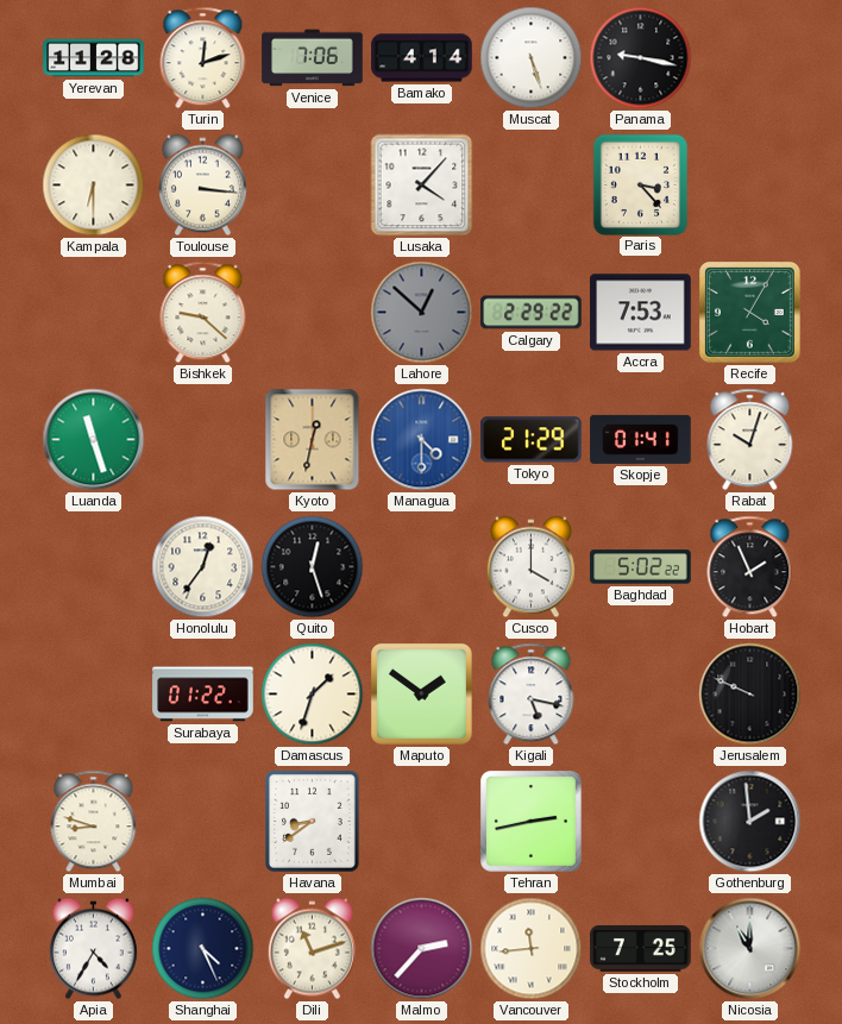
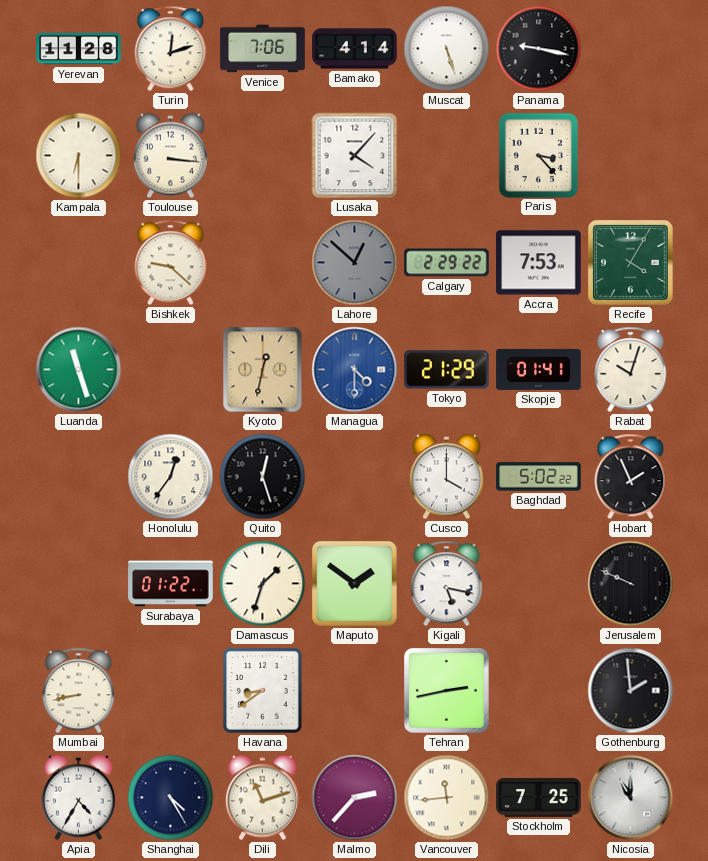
Mumbai: 8:48 -> 8:43
Shanghai: 4:26 -> 4:25
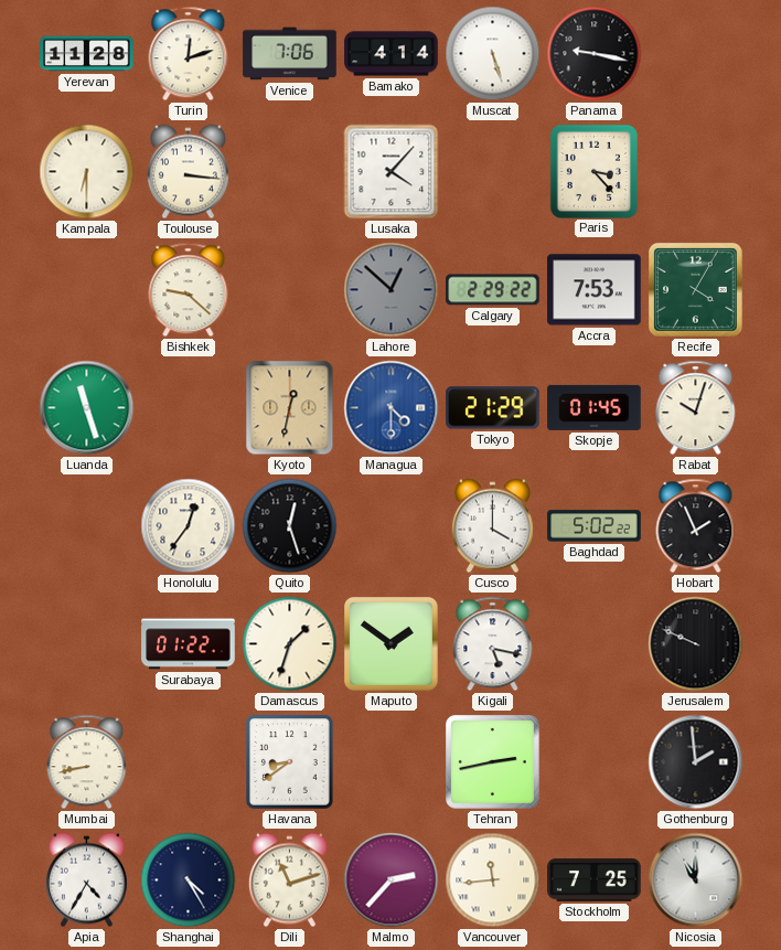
Skopje: 01:41 -> 01:45
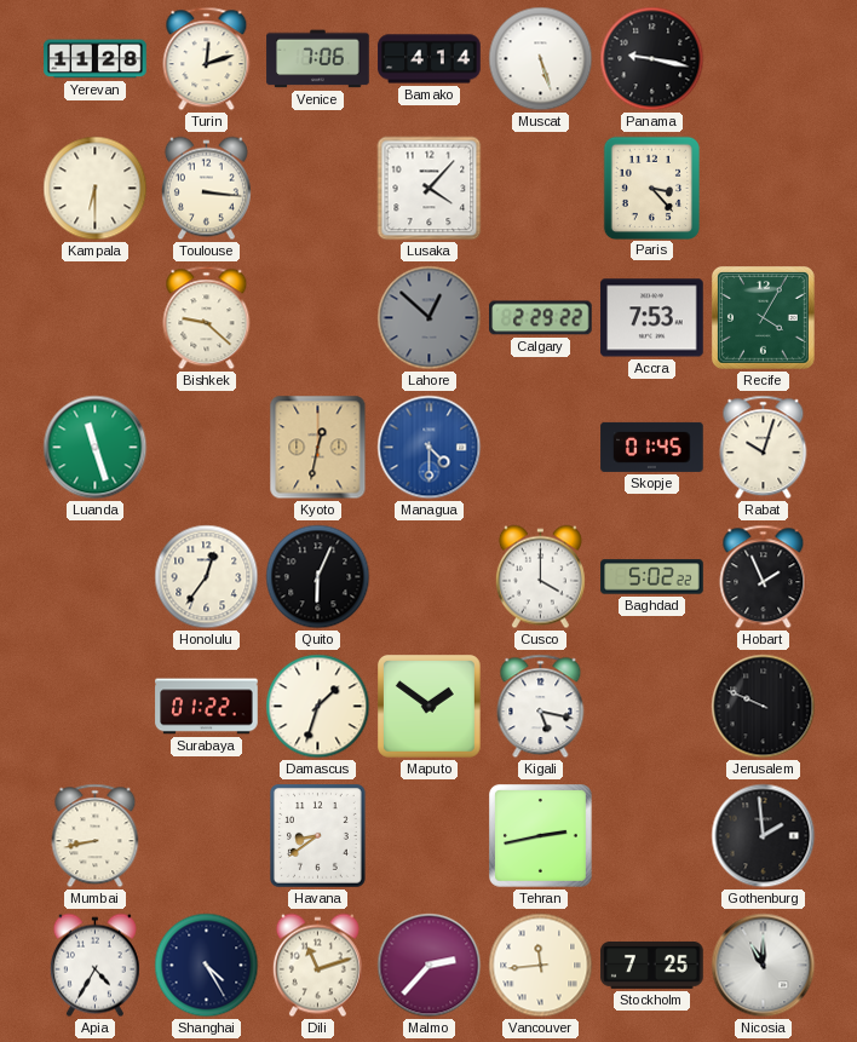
Tokyo: 21:29 -> none
Quito: 12:27 -> 6:04
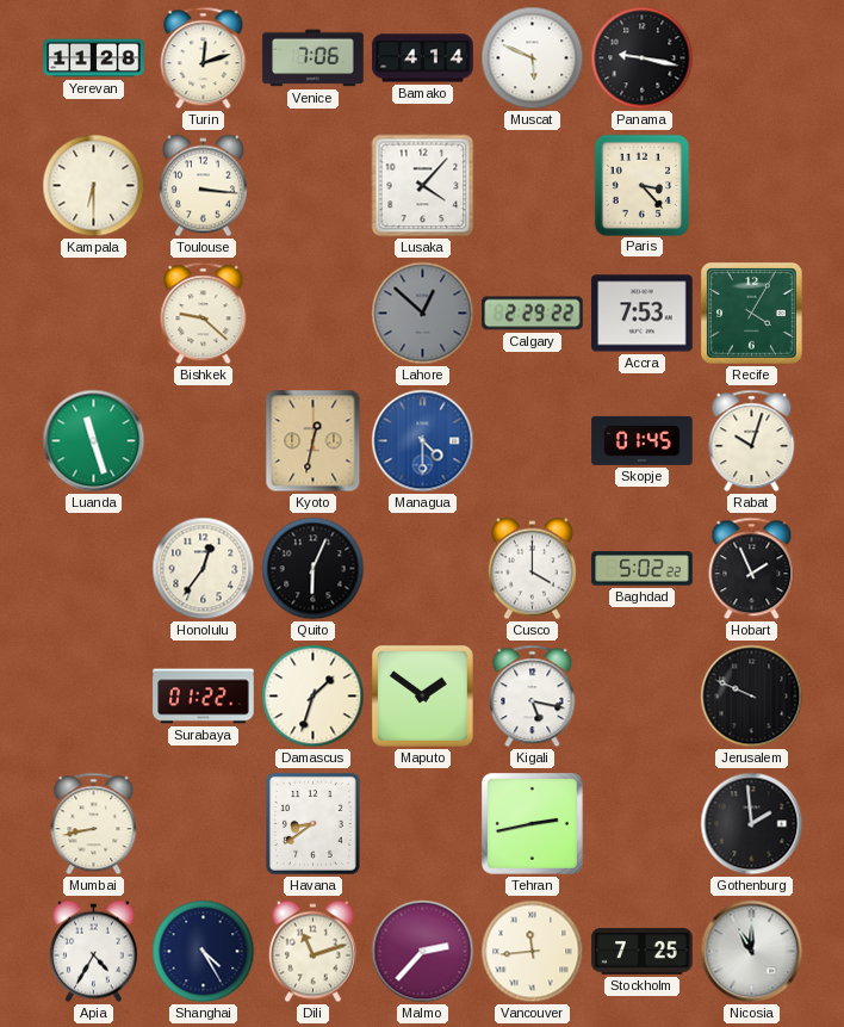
Muscat: 5:27 -> 5:49
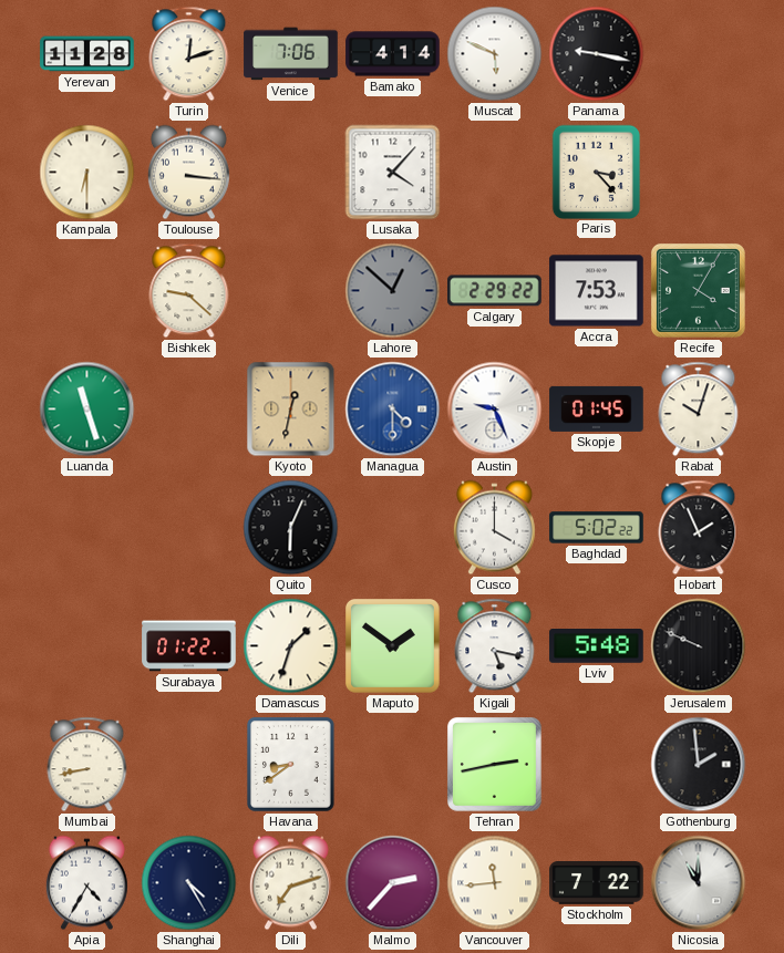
Austin: none -> 9:26
Honolulu: 12:36 -> none
Lviv: none -> 5:48
Dili: 11:12 -> 7:12
Stockholm: 7:25 -> 7:22
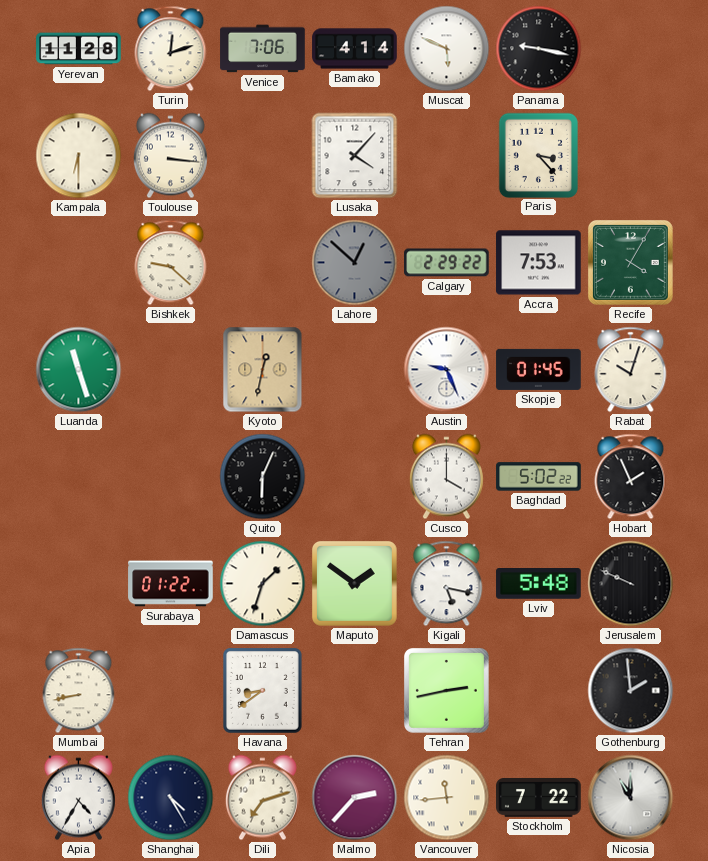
Managua: 4:30 -> none
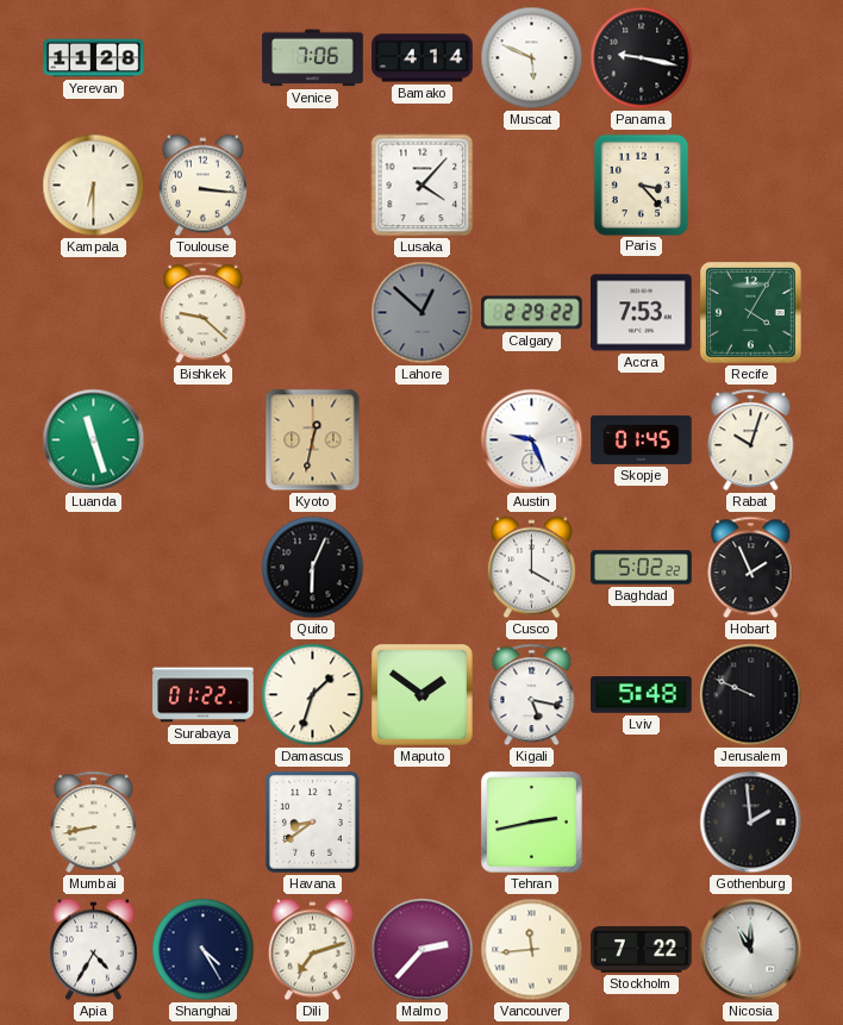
Turin: 12:12 -> none
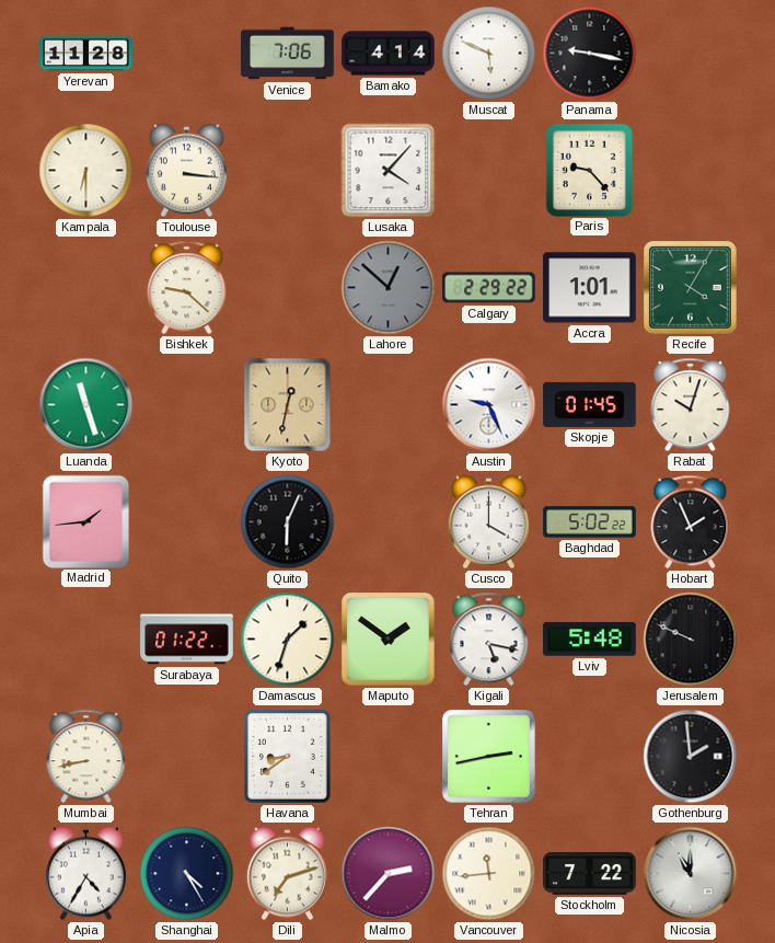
Paris: 3:23 -> 9:23
Accra: 7:53 -> 1:01
Madrid: none -> 1:44
